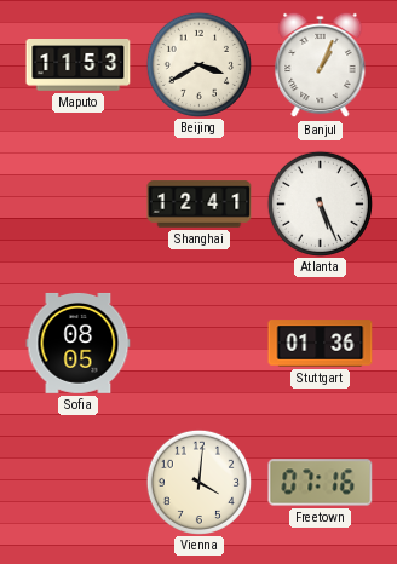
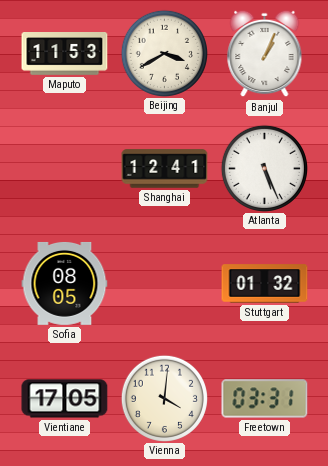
Stuttgart: 01:36 -> 01:32
Vientiane: none -> 17:05
Freetown: 07:16 -> 03:31
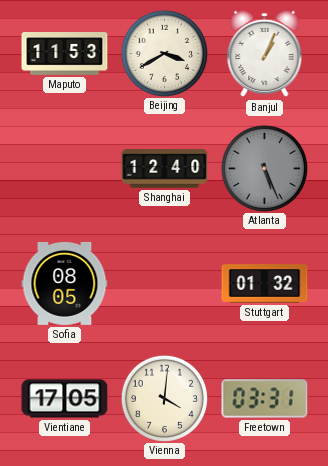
Shanghai: 12:41 -> 12:40
Atlanta dial: white -> grey
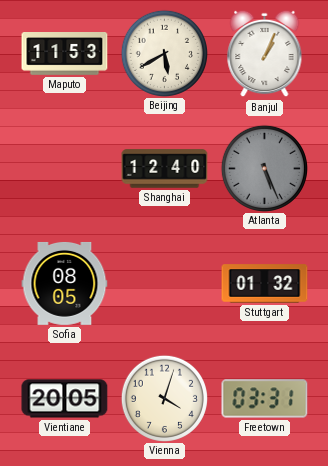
Beijing: 3:40 -> 5:40
Vientiane: 17:05 -> 20:05
Vienna: 4:01 -> 4:03
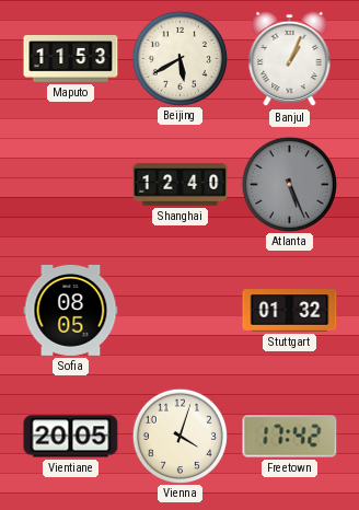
Freetown: 03:31 -> 17:42
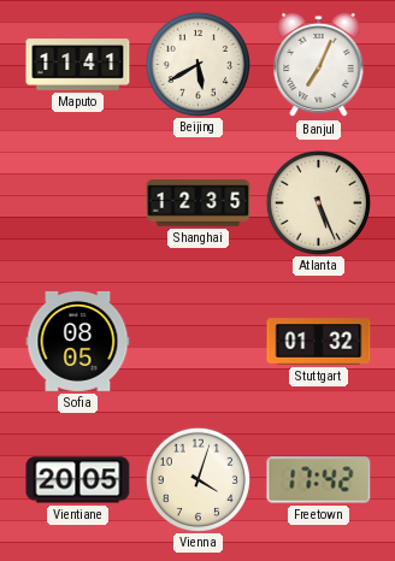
Maputo: 11:53 -> 11:41
Banjul: 1:04 -> 7:04
Shanghai: 12:40 -> 12:35
Atlanta dial: grey -> cream
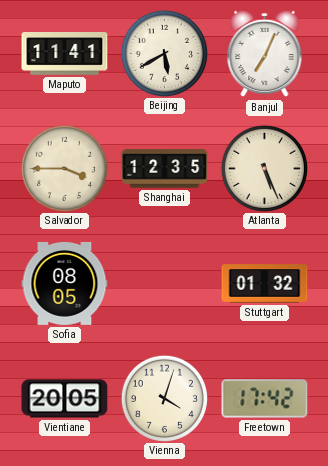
Salvador: none -> 3:45
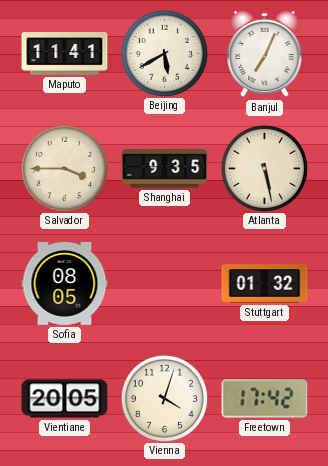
Shanghai: 12:35 -> 9:35
Atlanta: 5:26 -> 5:28
